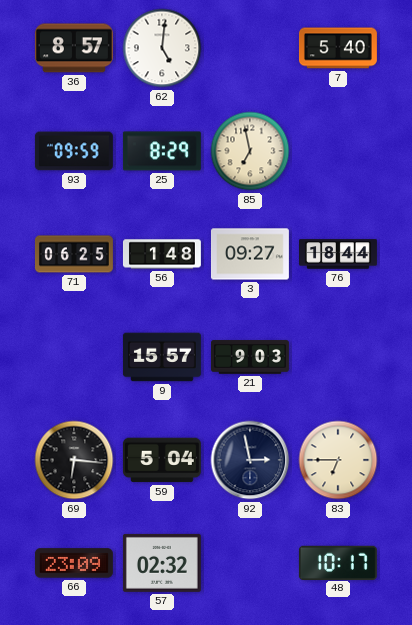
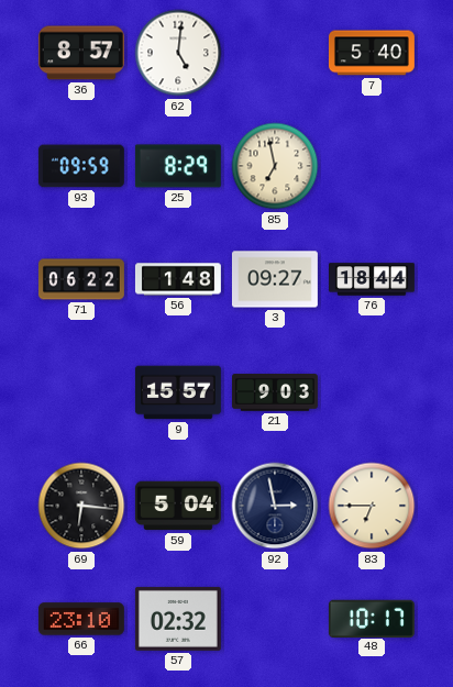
71: 06:25 -> 06:22
66: 23:09 -> 23:10
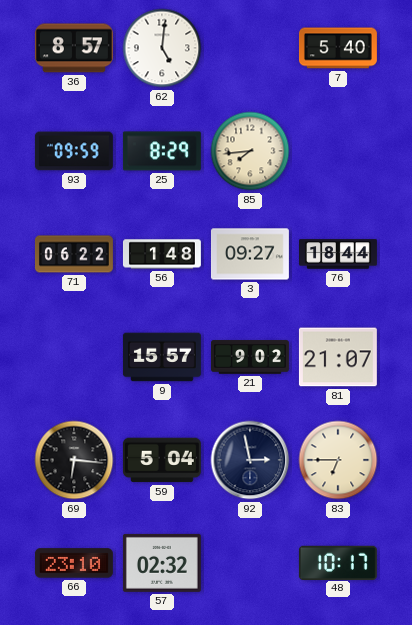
85: 6:58 -> 7:44
21: 9:03 -> 9:02
81: none -> 21:07
